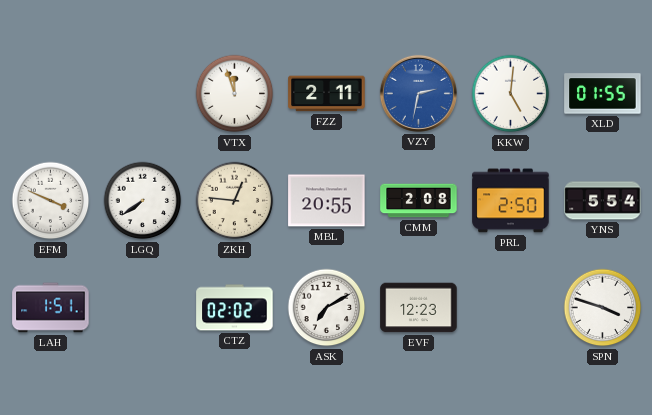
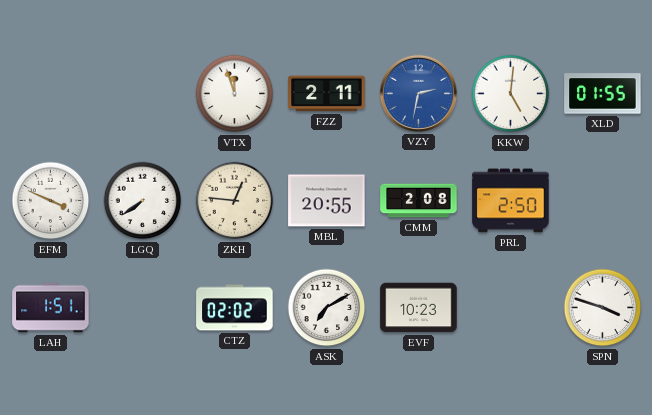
YNS: 5:54 -> none
EVF: 12:23 -> 10:23
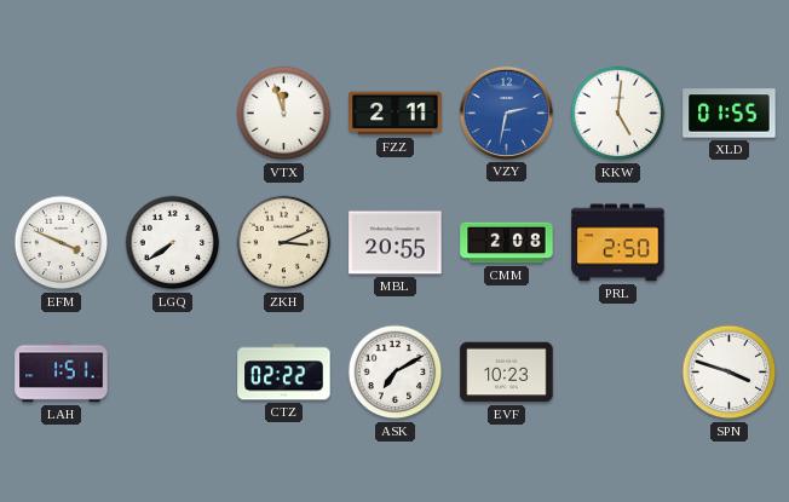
ZKH: 12:46 -> 3:11
CTZ: 02:02 -> 02:22
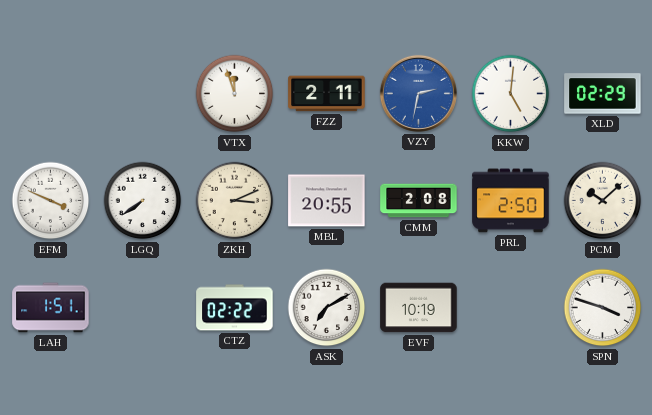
XLD: 01:55 -> 02:29
PCM: none -> 10:08
EVF: 10:23 -> 10:19
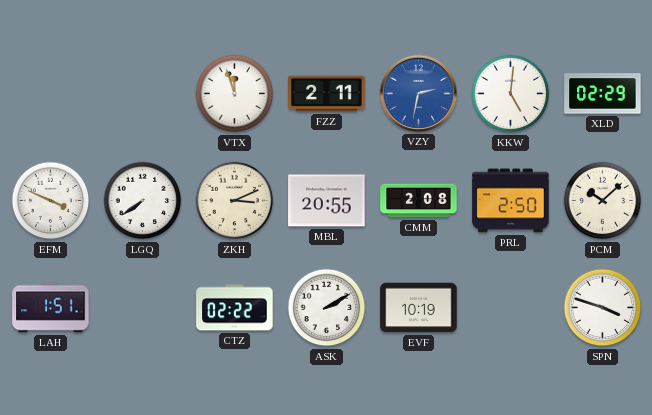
ASK: 7:10 -> 2:10
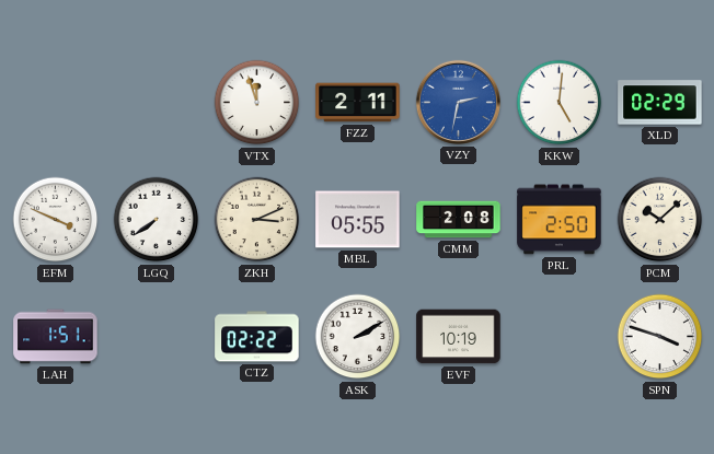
MBL: 20:55 -> 05:55
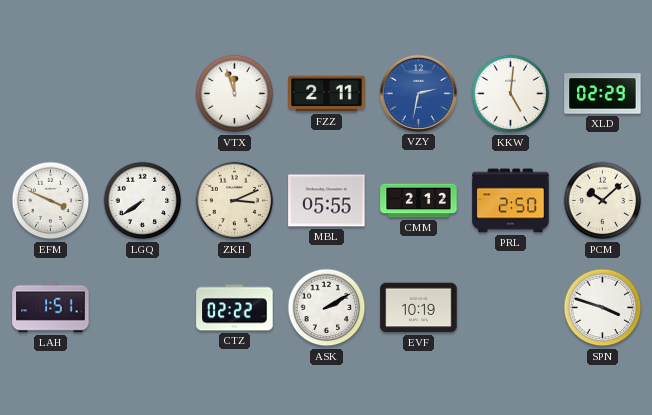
CMM: 2:08 -> 2:12
